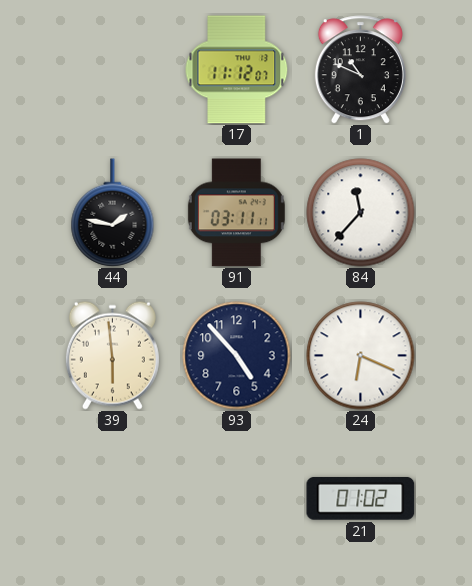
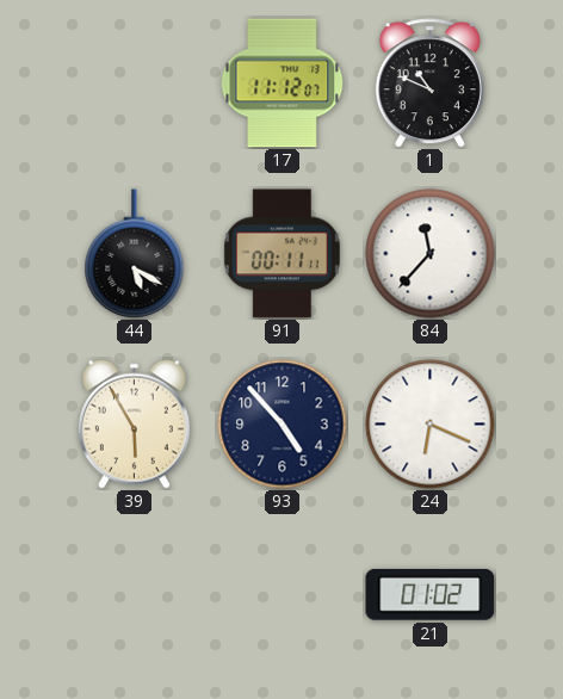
44: 1:47 -> 5:20
91: 03:11 -> 00:11
39: 5:59 -> 5:55
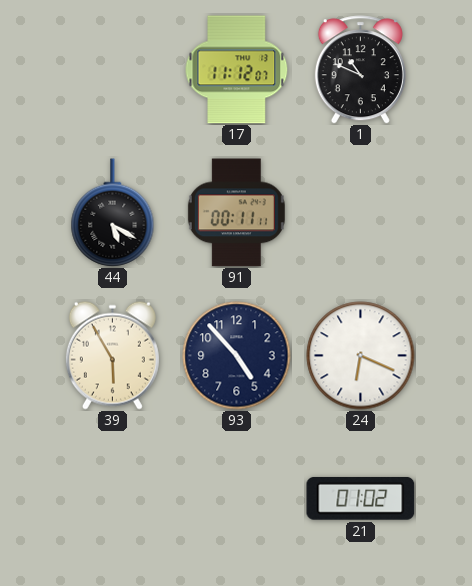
84: 11:37 -> none
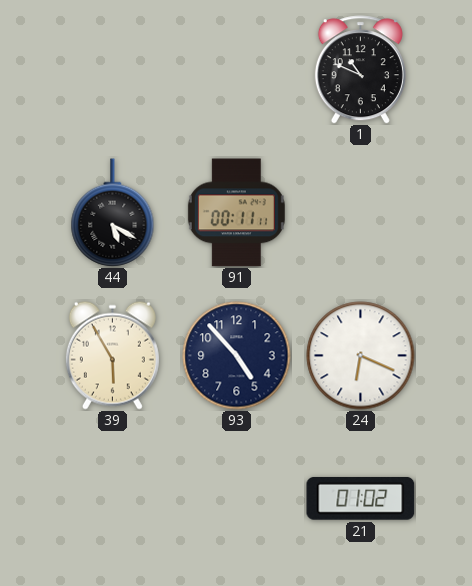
17: 11:12 -> none
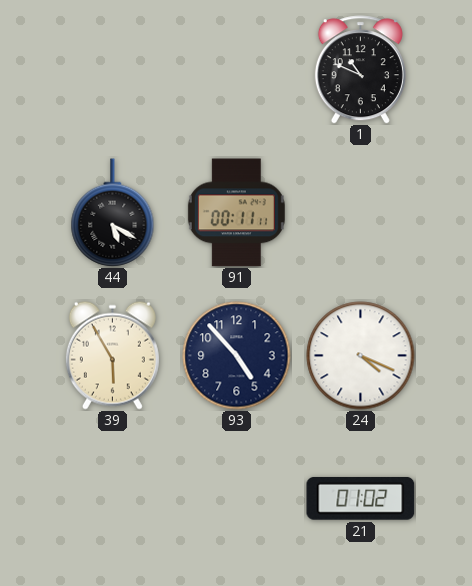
24: 6:19 -> 4:19
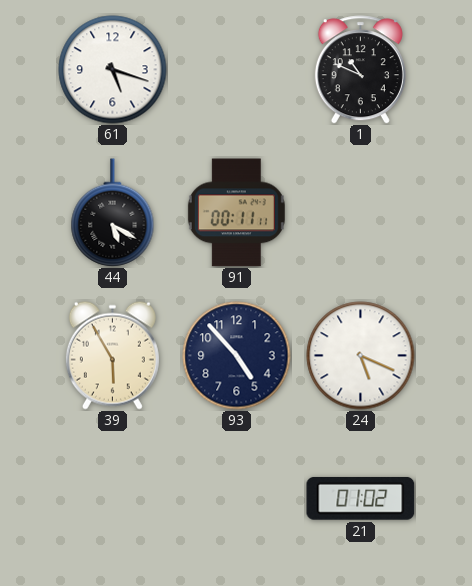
61: none -> 5:18
24: 4:19 -> 5:19
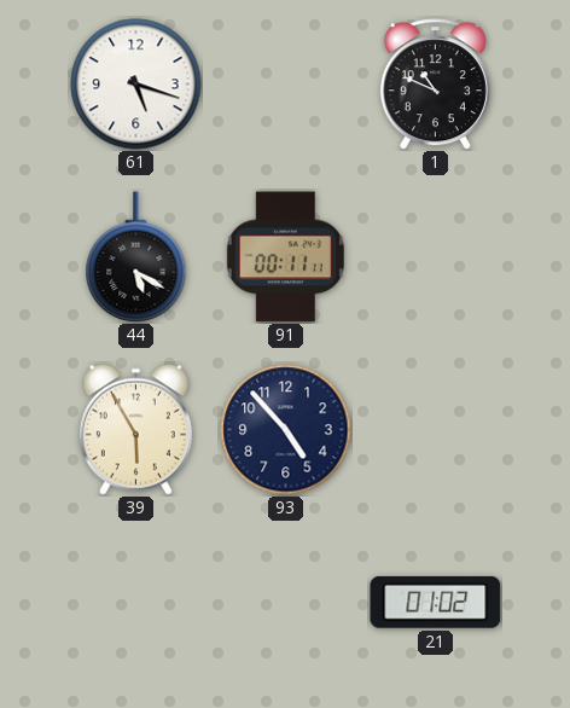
24: 5:19 -> none
